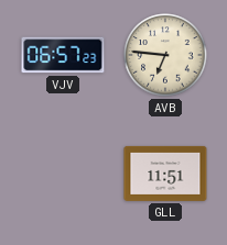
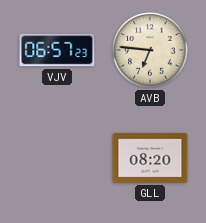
GLL: 11:51 -> 08:20
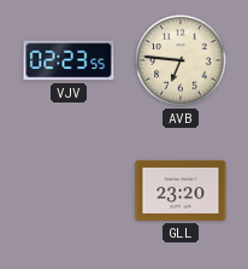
VJV: 06:57 -> 02:23
GLL: 08:20 -> 23:20
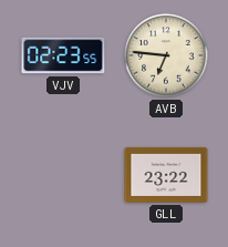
GLL: 23:20 -> 23:22
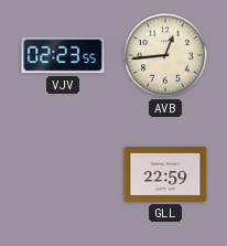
AVB: 6:46 -> 12:44
GLL: 23:22 -> 22:59
